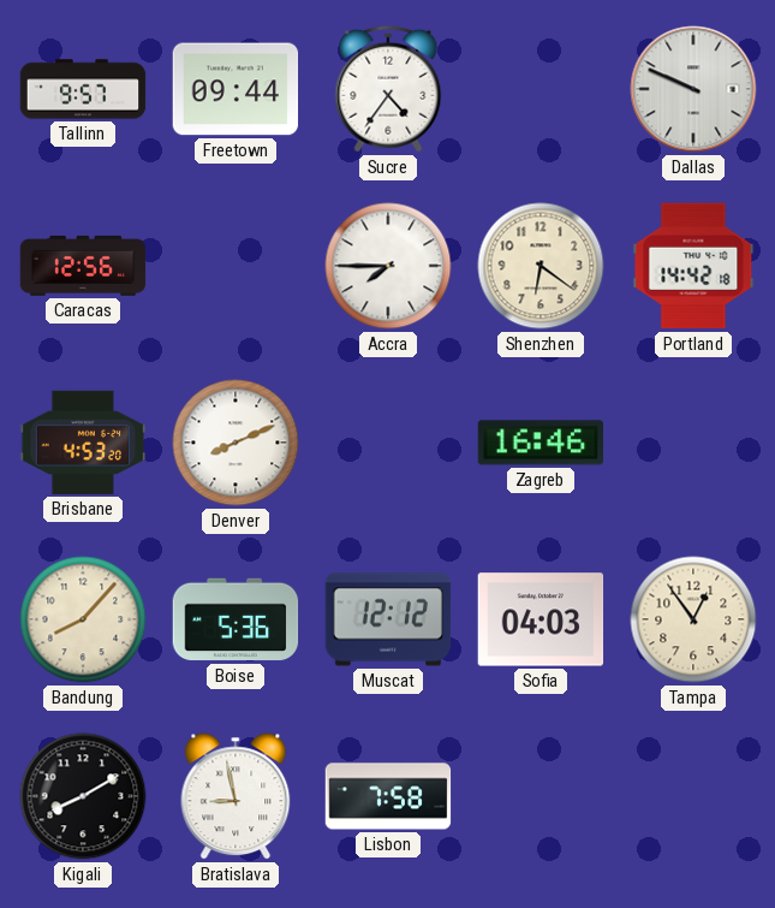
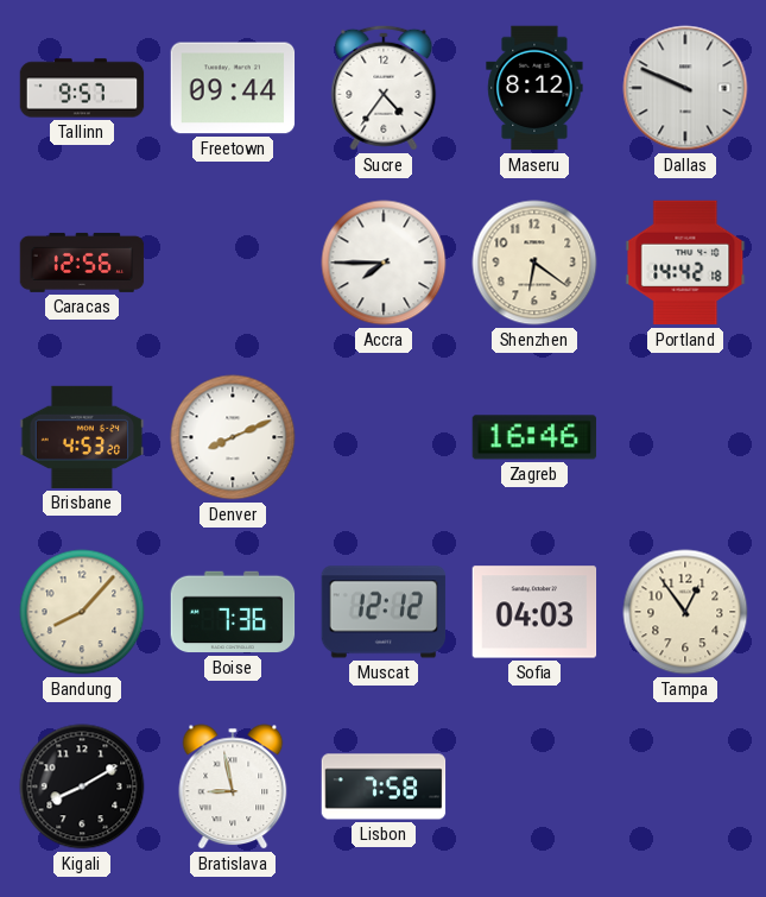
Maseru: none -> 8:12
Boise: 5:36 -> 7:36
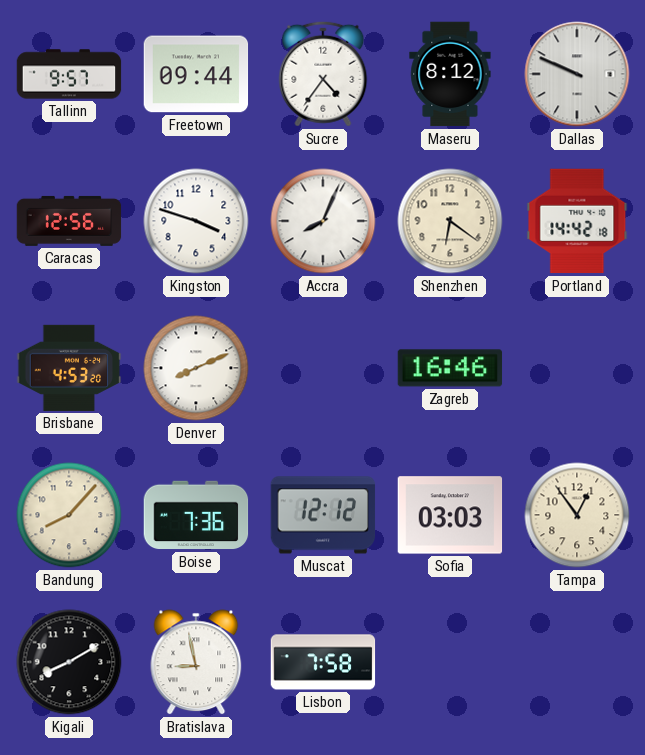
Kingston: none -> 3:48
Accra: 7:45 -> 8:04
Sofia: 04:03 -> 03:03
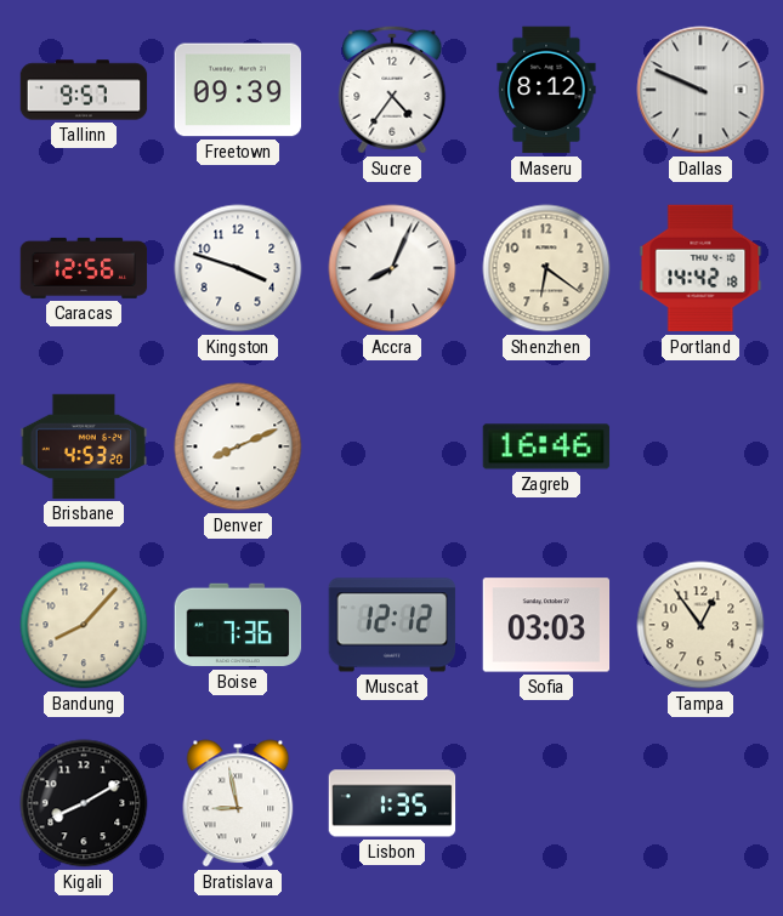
Freetown: 09:44 -> 09:39
Lisbon: 7:58 -> 1:35
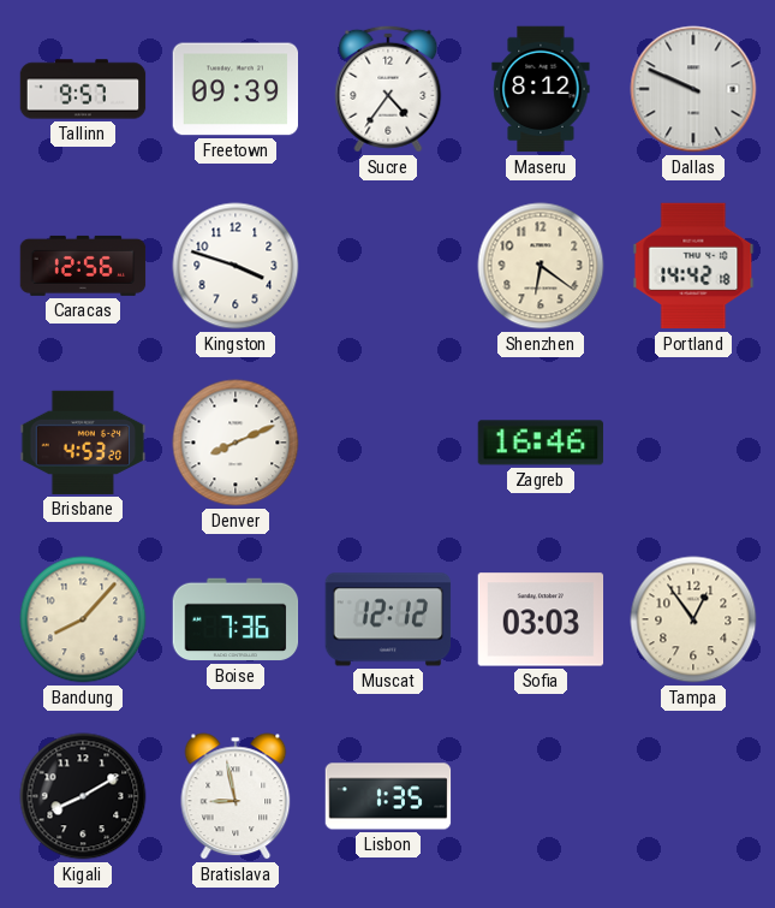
Accra: 8:04 -> none
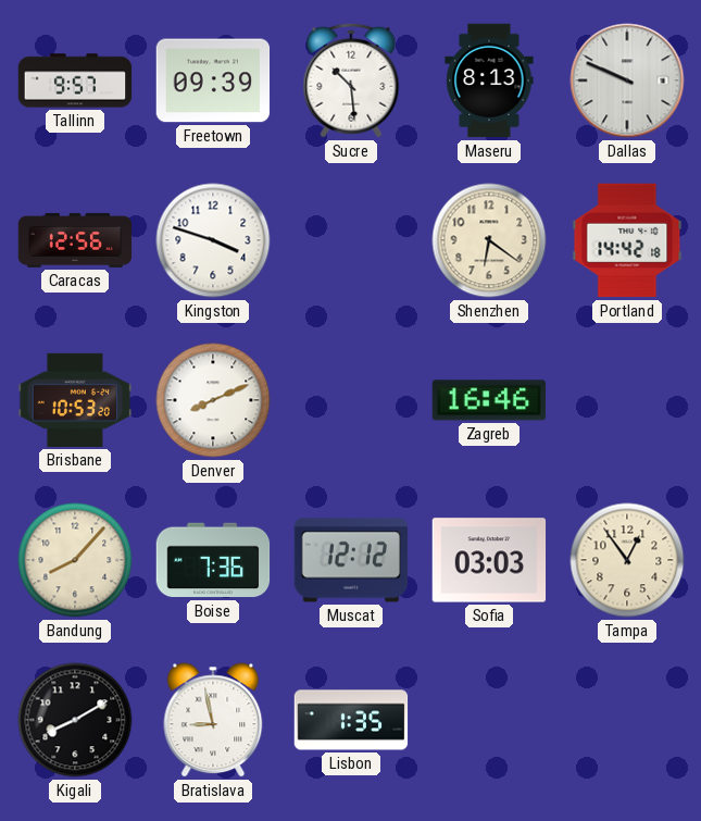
Sucre: 4:36 -> 10:29
Maseru: 8:12 -> 8:13
Brisbane: 4:53 -> 10:53
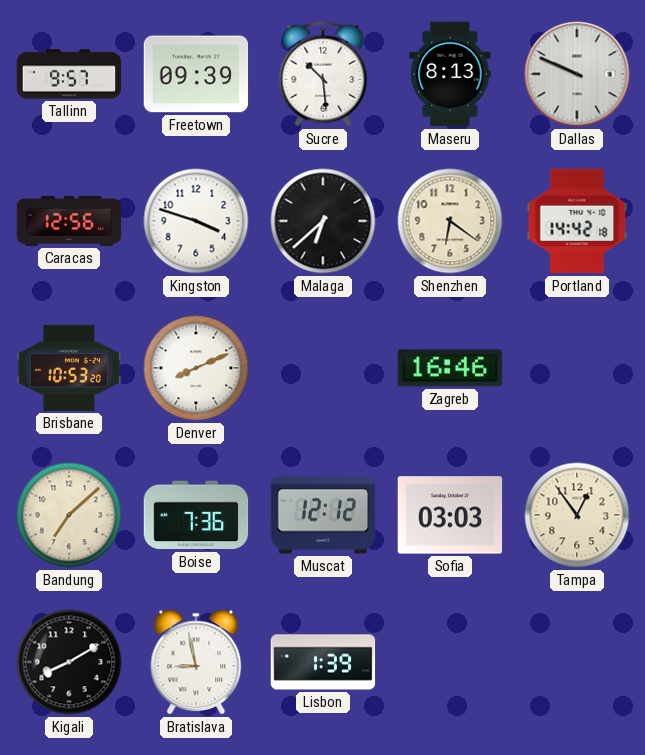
Malaga: none -> 6:38
Bandung: 8:07 -> 7:08
Lisbon: 1:35 -> 1:39
